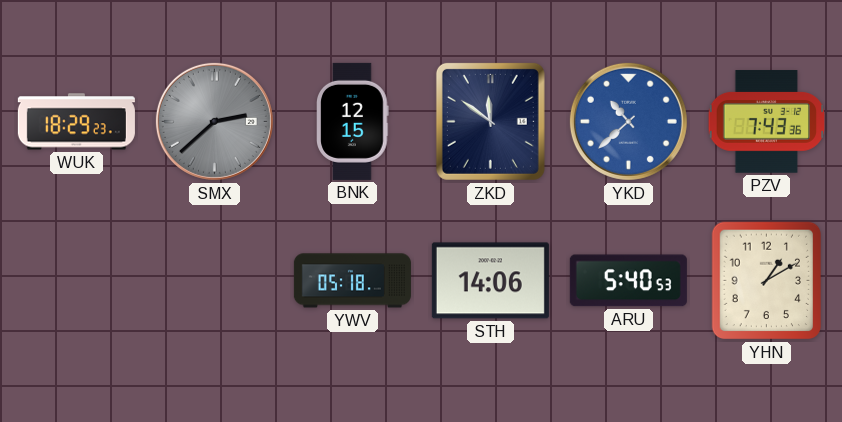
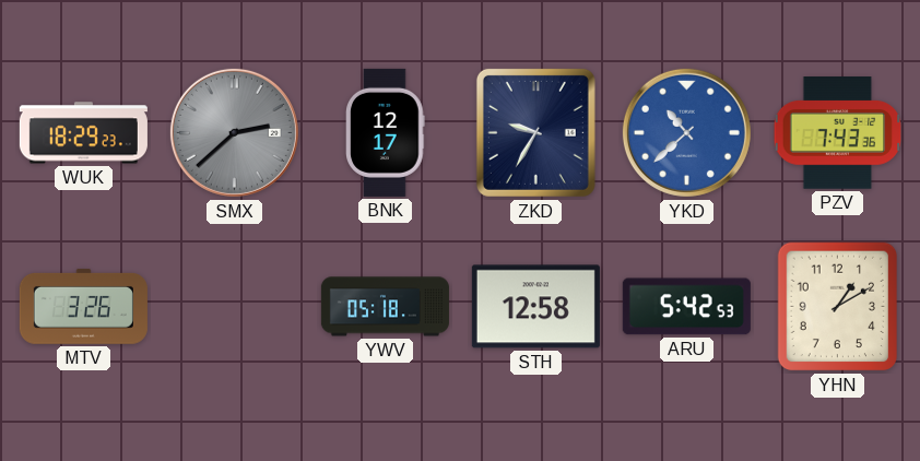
BNK: 12:15 -> 12:17
ZKD: 11:51 -> 9:35
MTV: none -> 3:26
STH: 14:06 -> 12:58
ARU: 5:40 -> 5:42
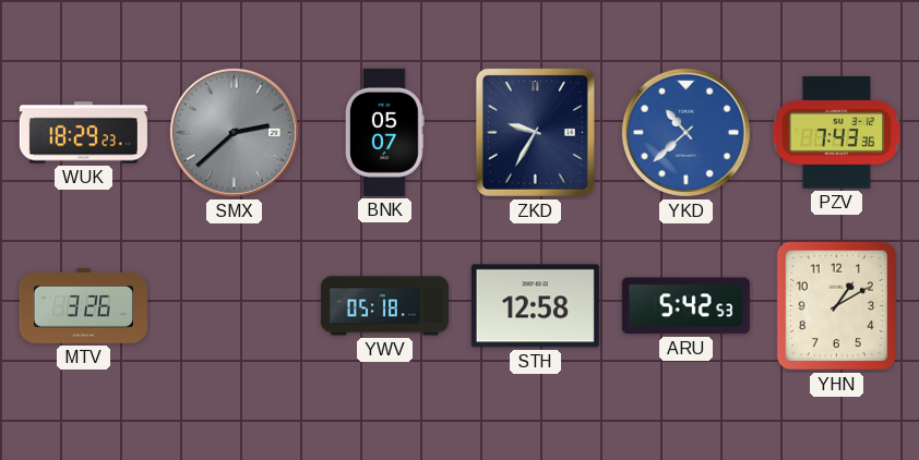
BNK: 12:17 -> 05:07
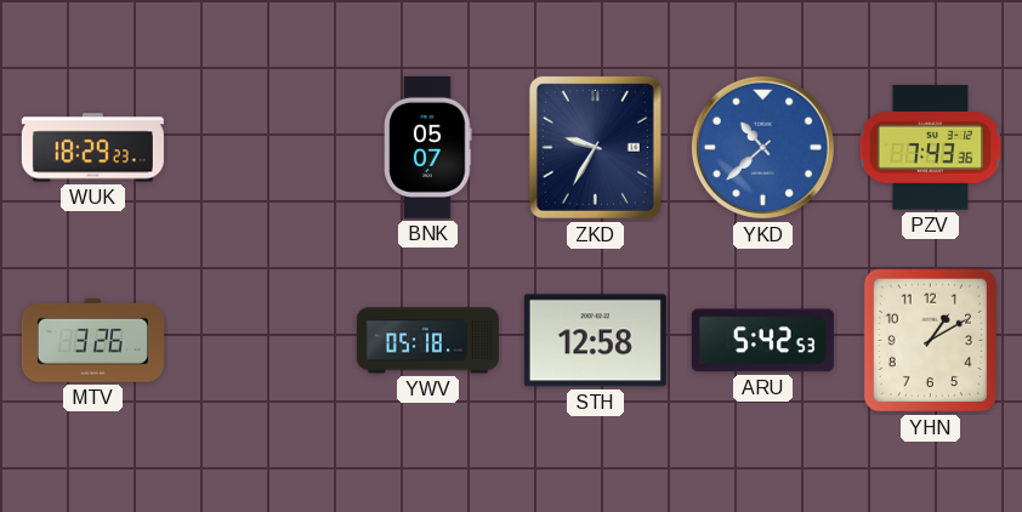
SMX: 2:38 -> none
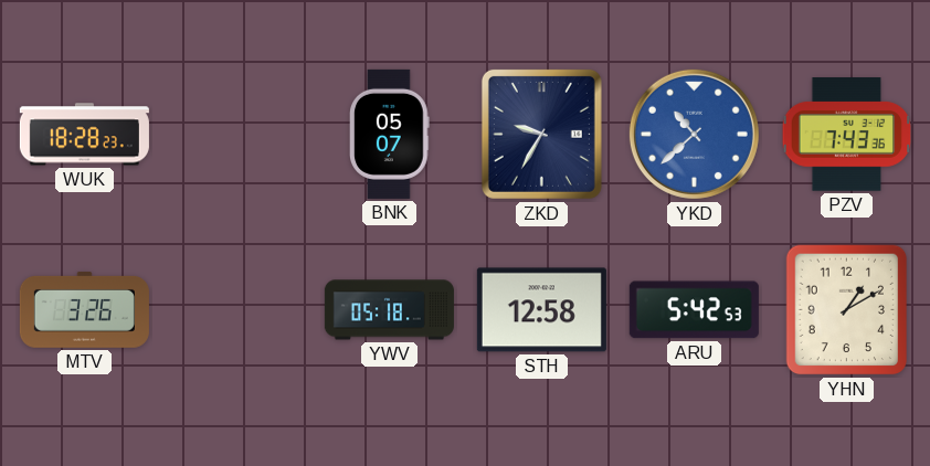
WUK: 18:29 -> 18:28
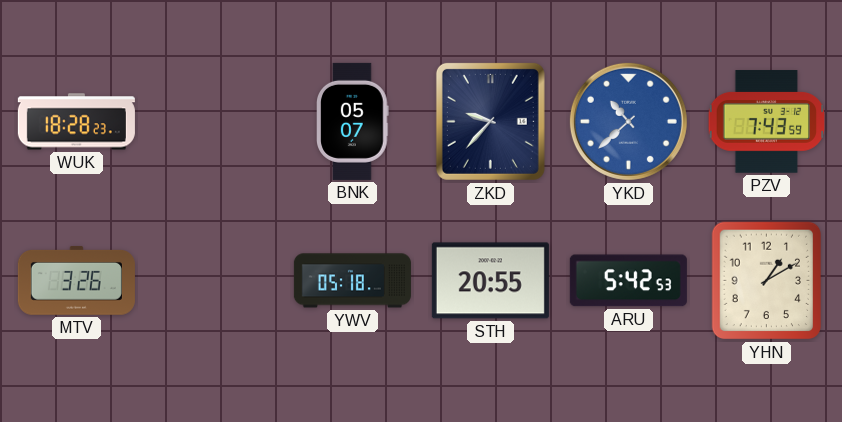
ZKD: 9:35 -> 9:37
PZV: 7:43:36 -> 7:43:59
STH: 12:58 -> 20:55
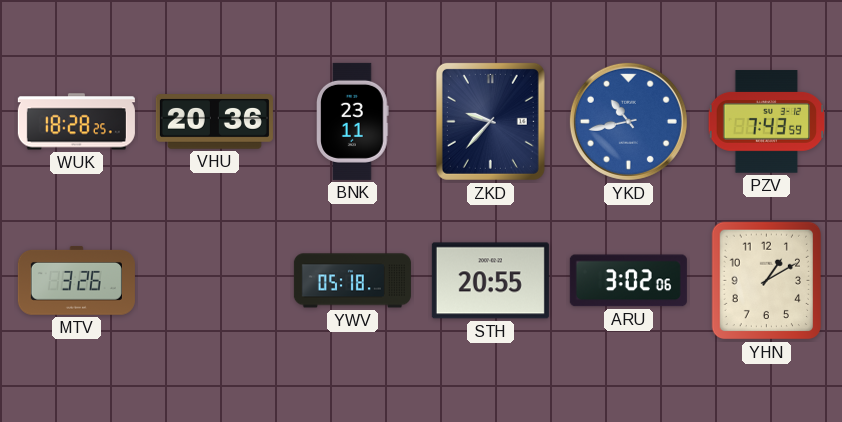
WUK: 18:28:23 -> 18:28:25
VHU: none -> 20:36
BNK: 05:07 -> 23:11
YKD: 10:38 -> 10:43
ARU: 5:42 -> 3:02
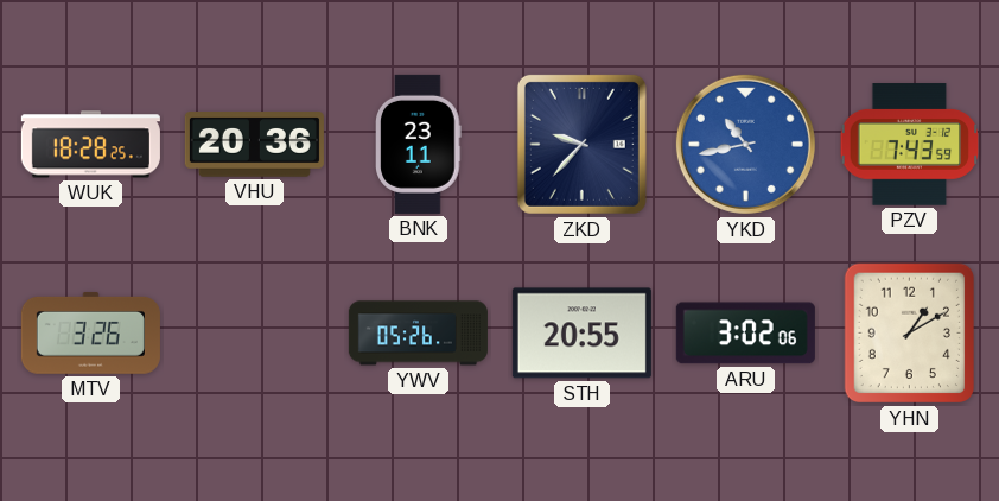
YWV: 05:18 -> 05:26
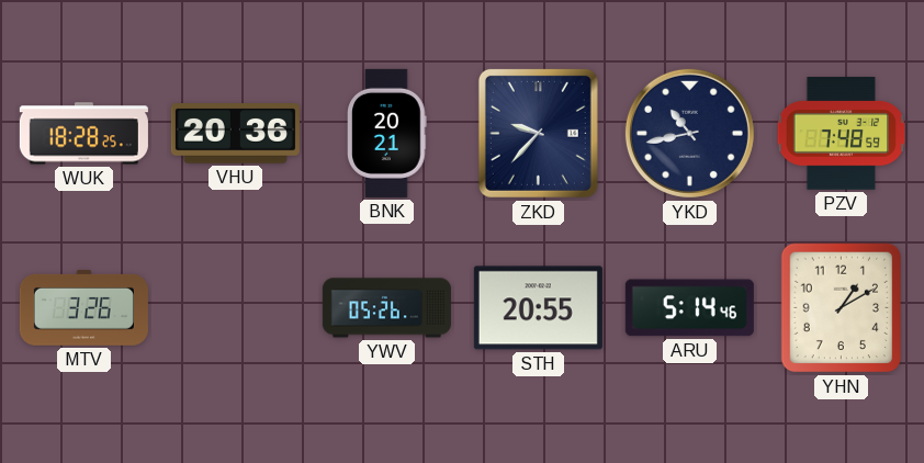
BNK: 23:11 -> 20:21
YKD dial: blue -> navy
PZV: 7:43 -> 7:48
ARU: 3:02 -> 5:14
